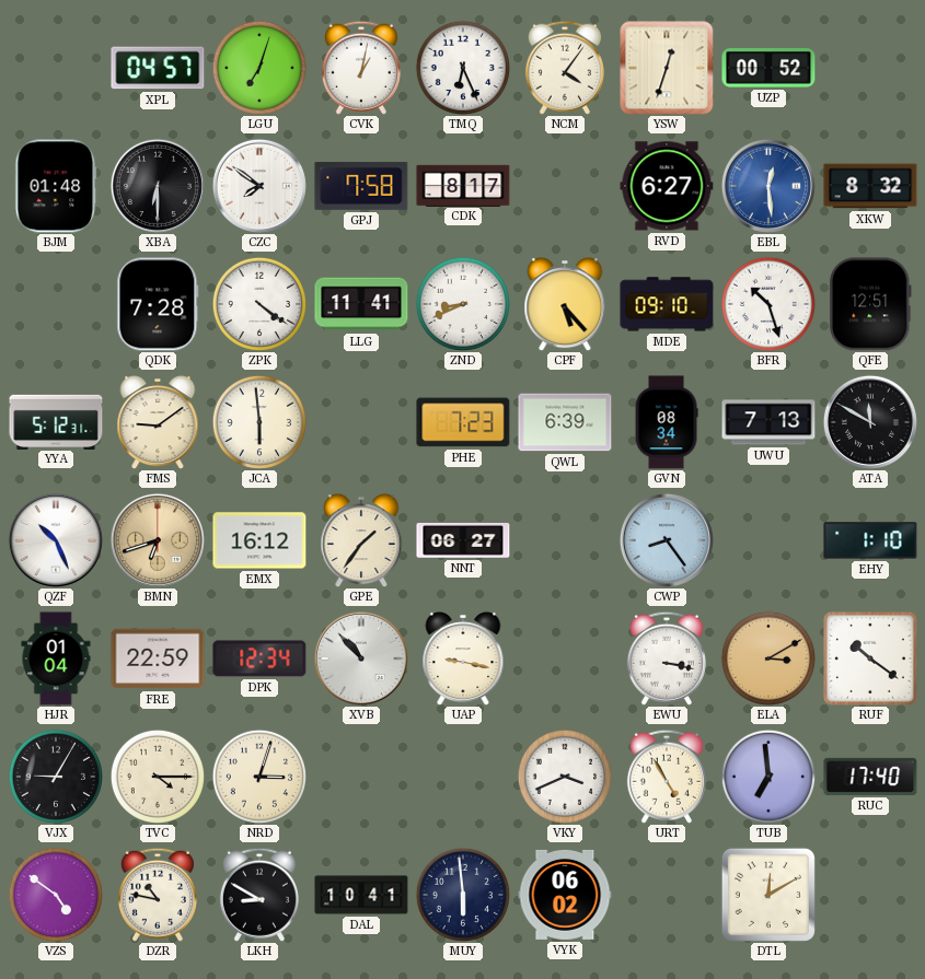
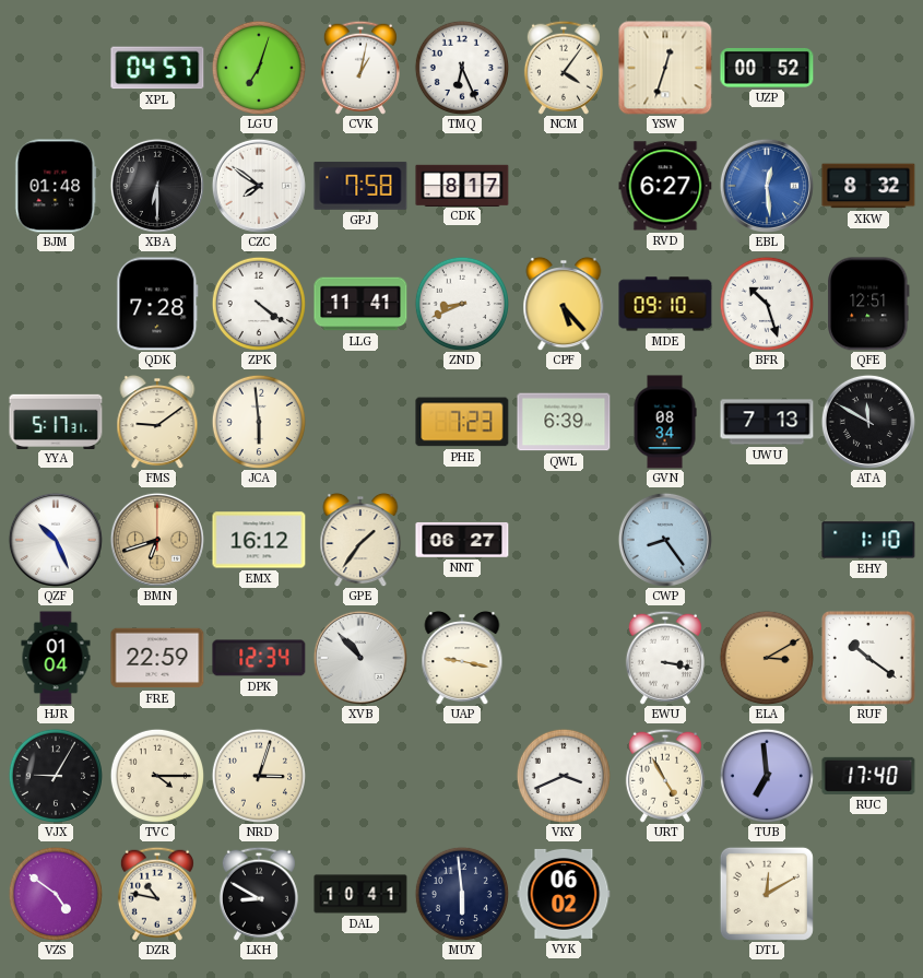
YYA: 5:12 -> 5:17
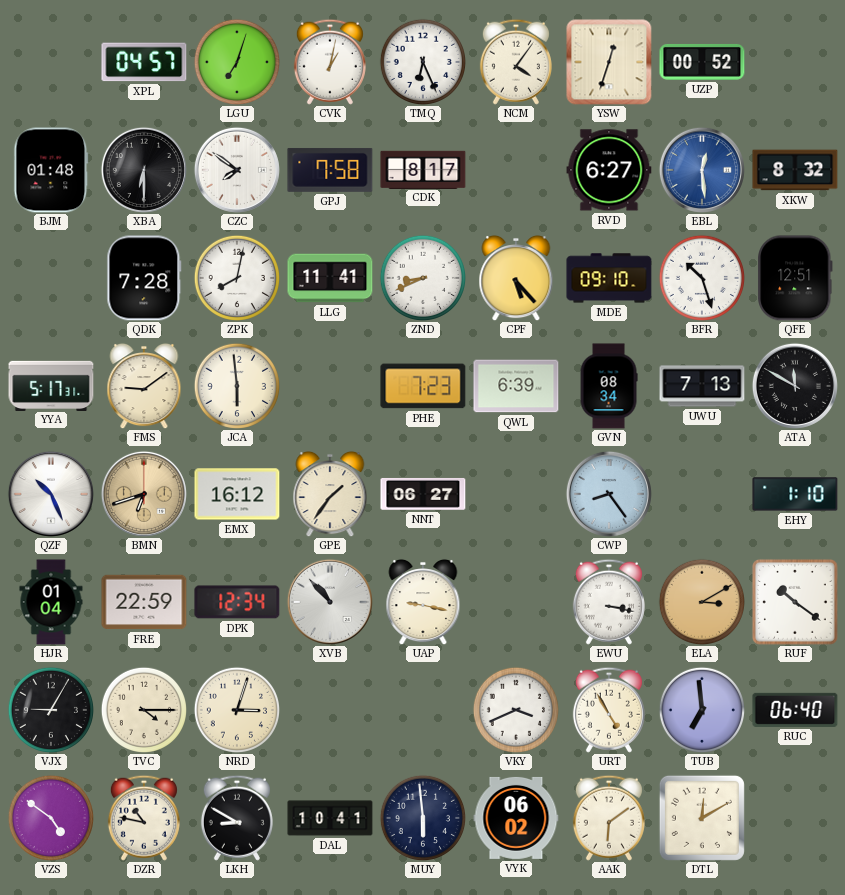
ZPK: 4:21 -> 8:02
RUC: 17:40 -> 06:40
AAK: none -> 6:09
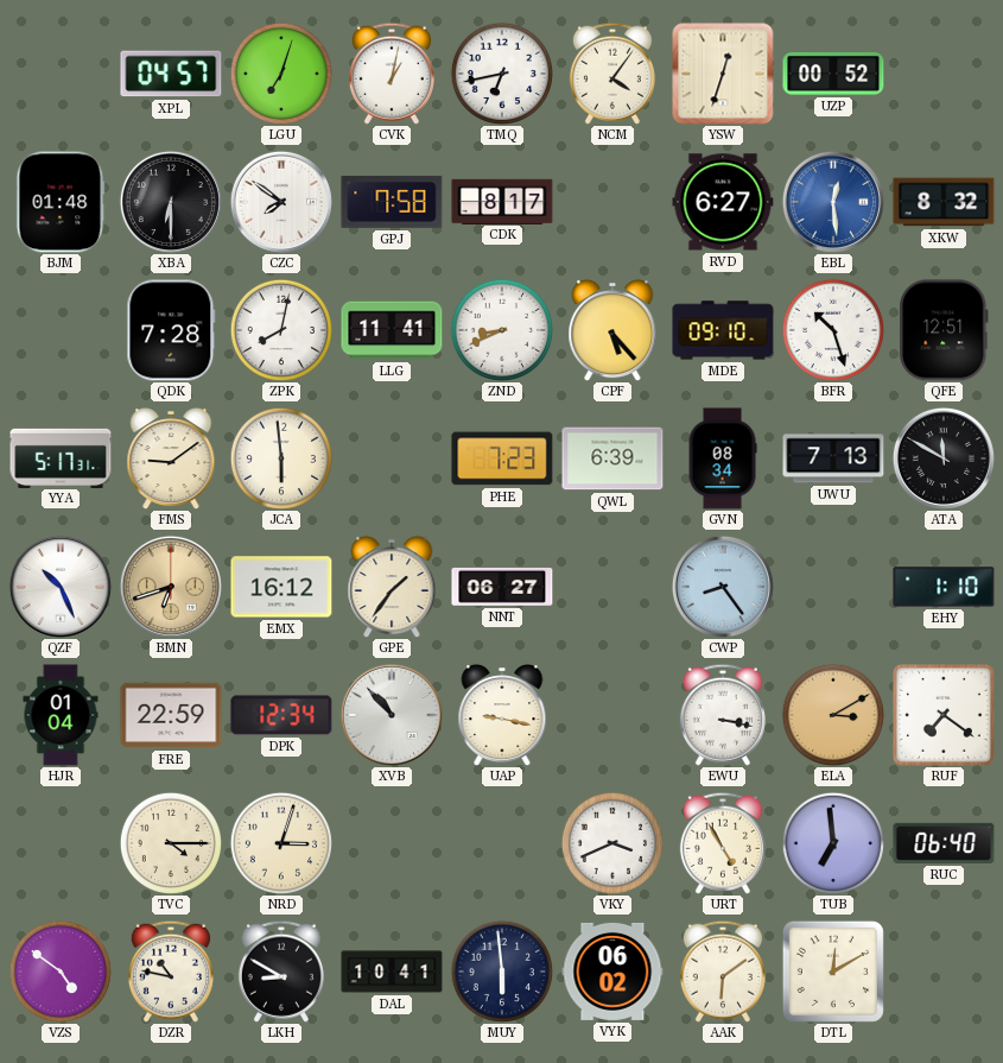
TMQ: 6:26 -> 6:43
RUF: 10:21 -> 7:21
VJX: 9:05 -> none
